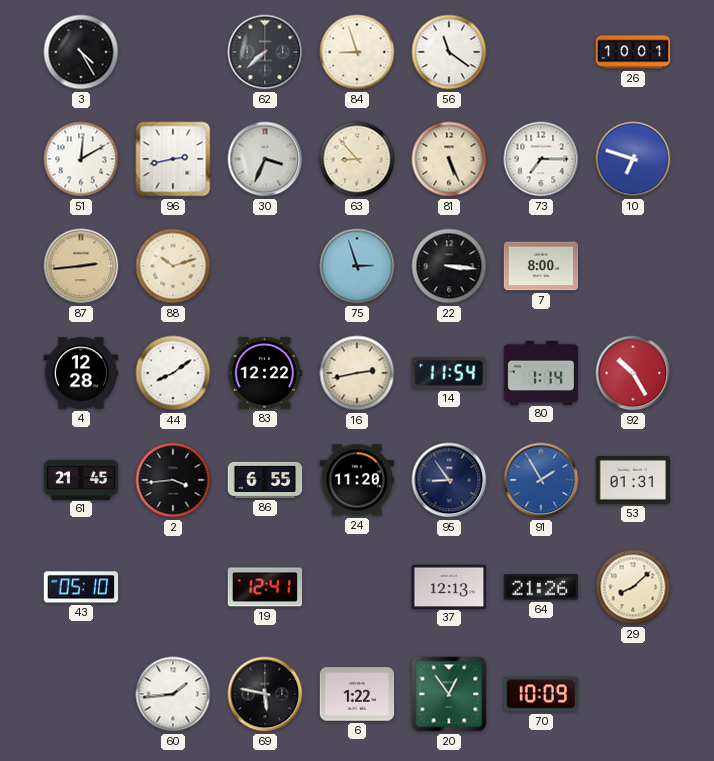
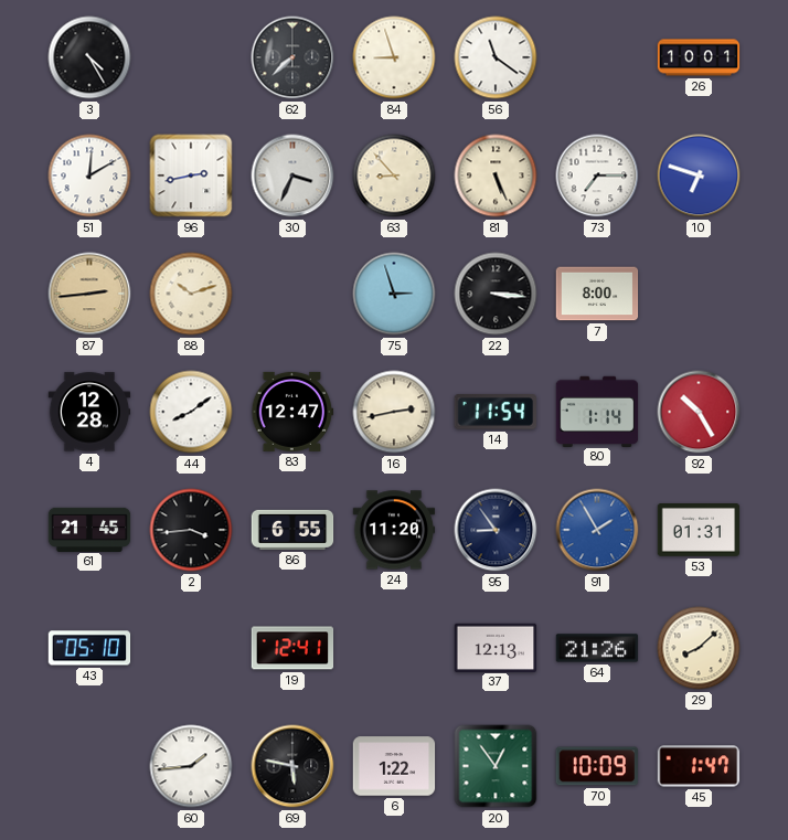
83: 12:22 -> 12:47
45: none -> 1:47
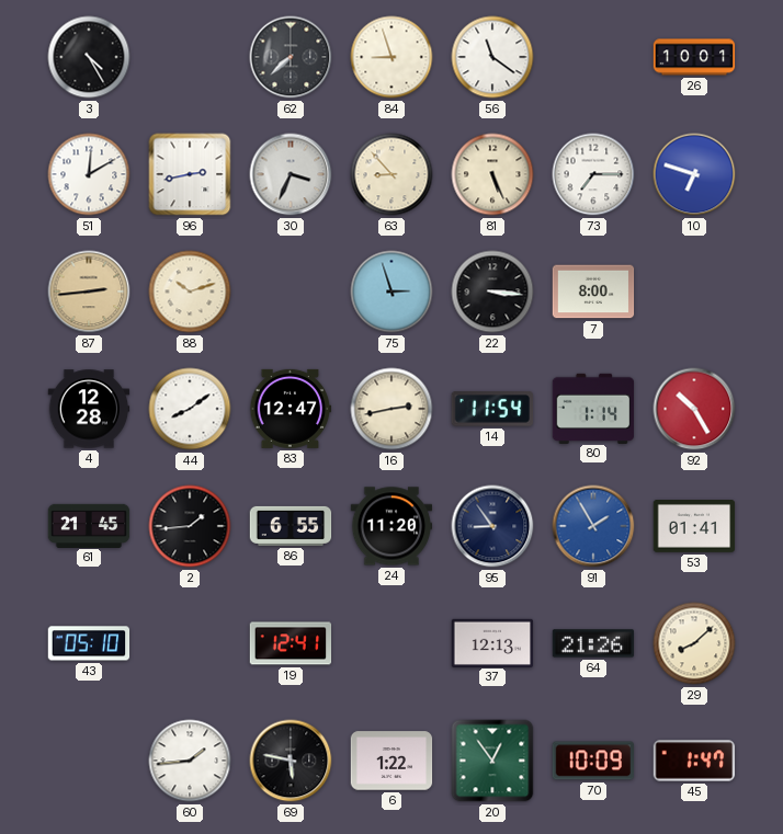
2: 3:44 -> 1:44
53: 01:31 -> 01:41
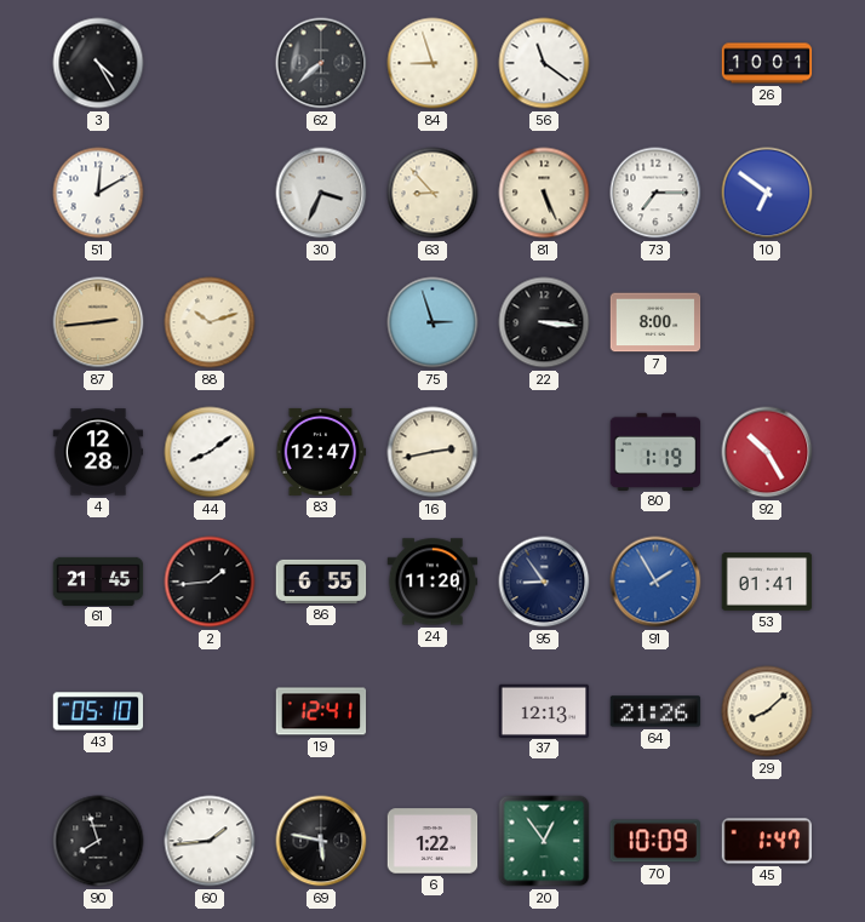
96: 2:43 -> none
10: 6:48 -> 6:51
14: 11:54 -> none
80: 1:14 -> 1:19
90: none -> 7:57
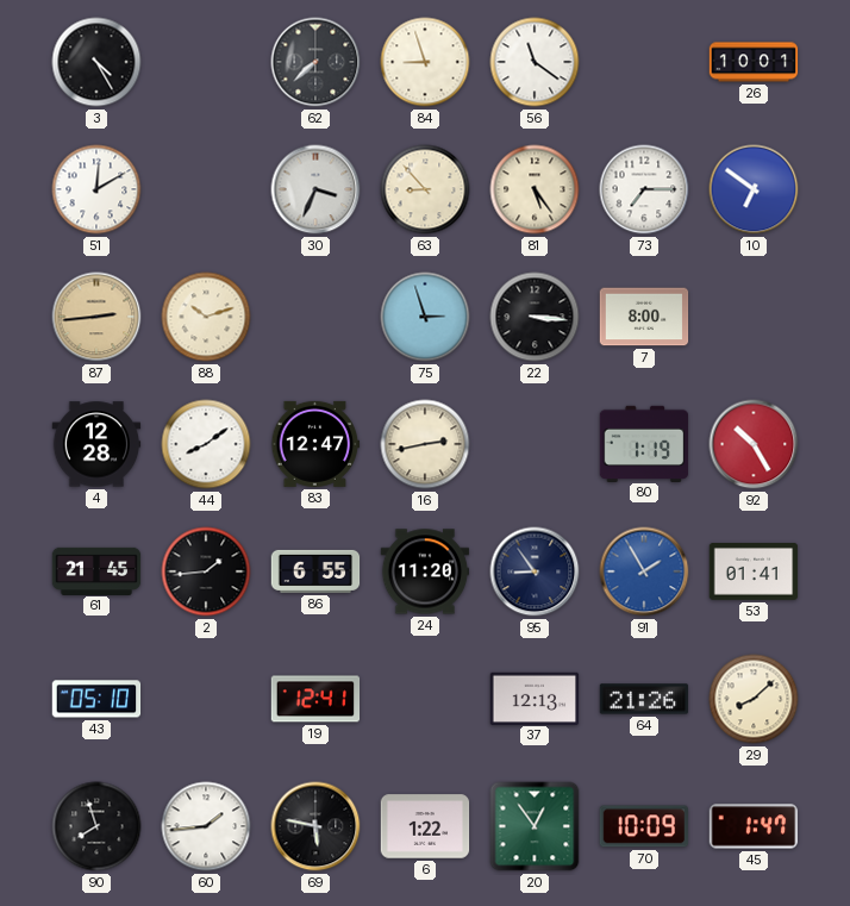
81: 5:26 -> 5:24
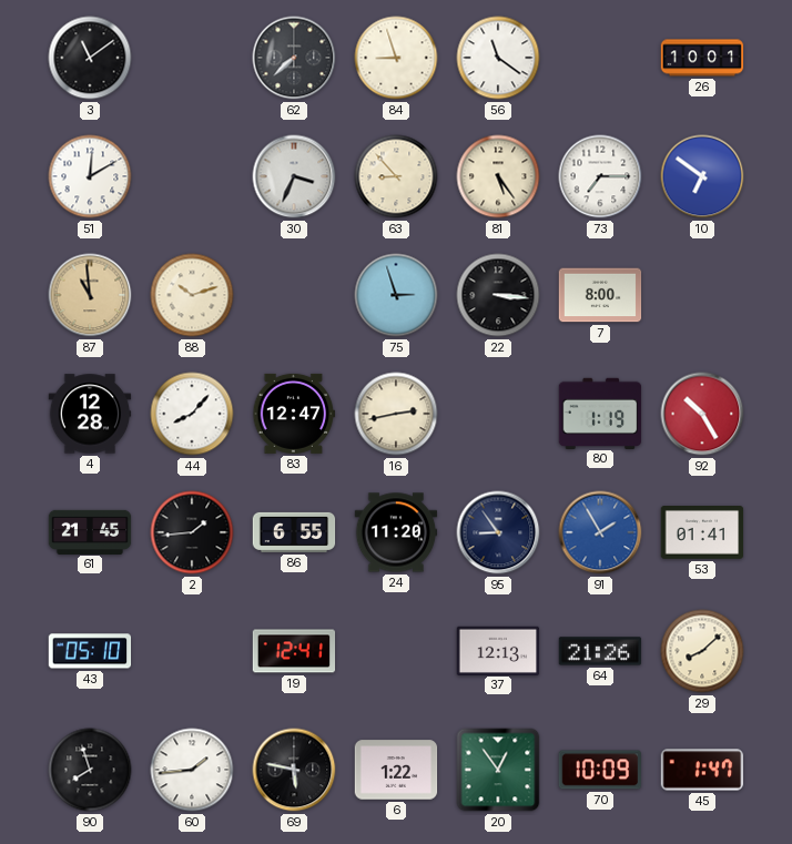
3: 4:25 -> 11:09
87: 2:44 -> 10:59
44: 8:09 -> 8:07
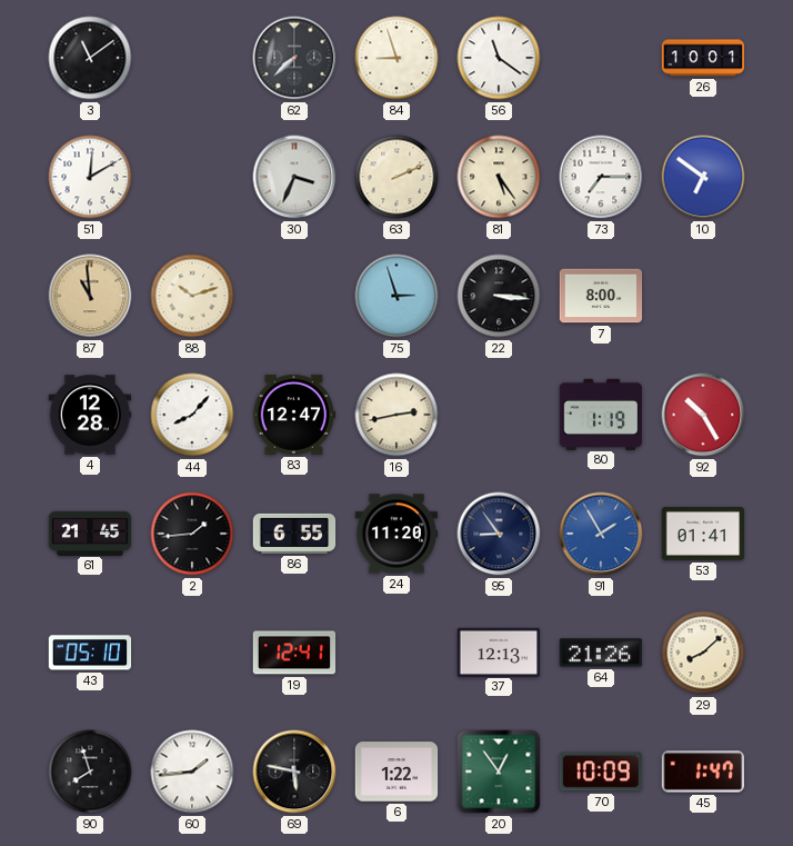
63: 8:53 -> 2:11
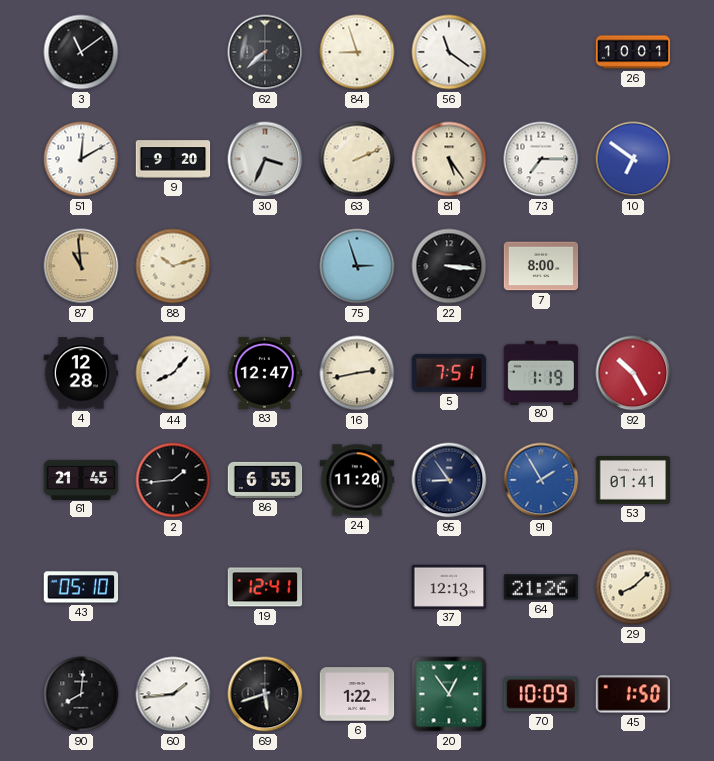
9: none -> 9:20
5: none -> 7:51
90: 7:57 -> 8:01
69: 5:47 -> 5:42
45: 1:47 -> 1:50
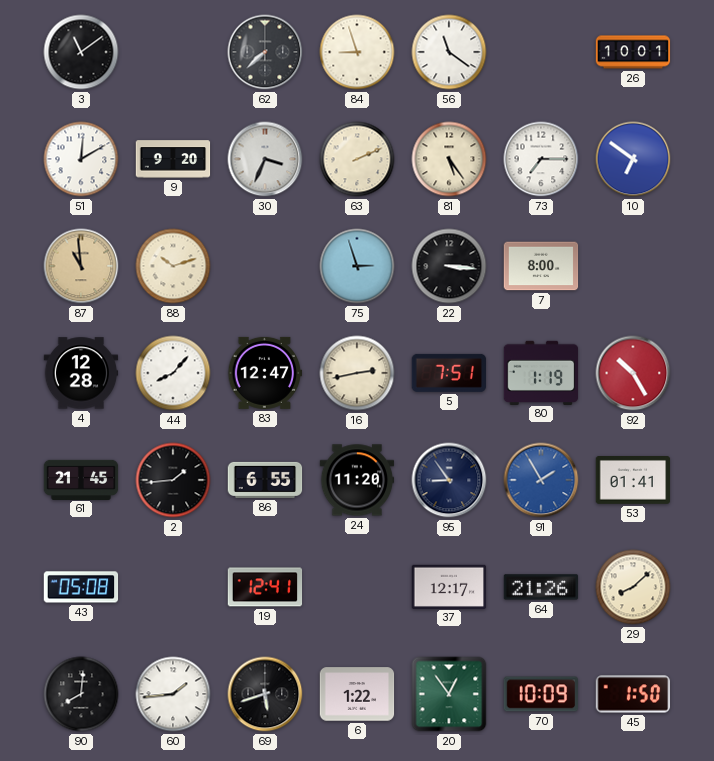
43: 05:10 -> 05:08
37: 12:13 -> 12:17
